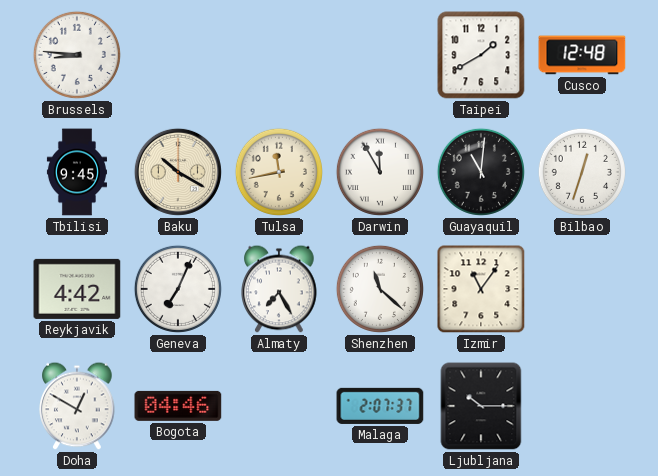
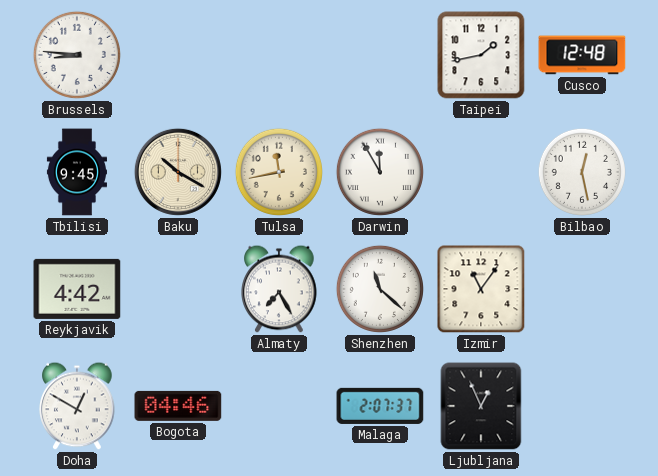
Taipei: 1:40 -> 1:43
Guayaquil: 11:01 -> none
Bilbao: 12:33 -> 12:28
Geneva: 7:04 -> none
Ljubljana: 10:15 -> 12:56
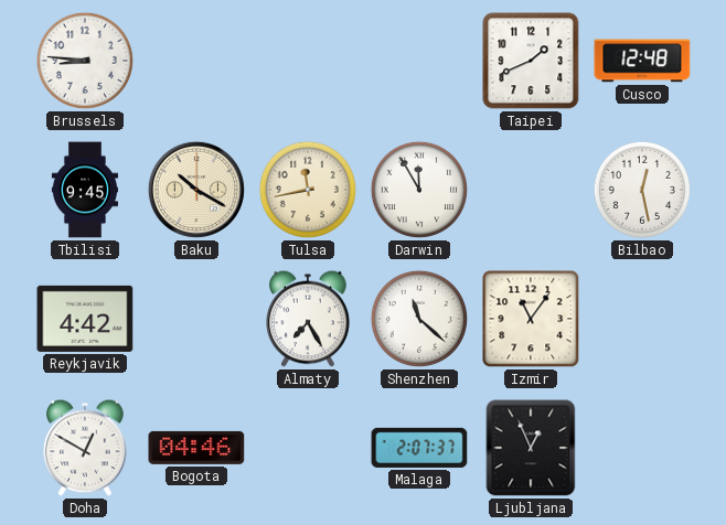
Taipei: 1:43 -> 1:41
